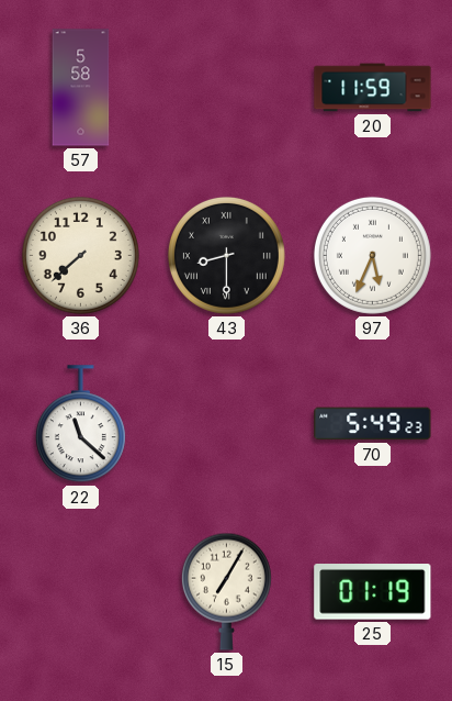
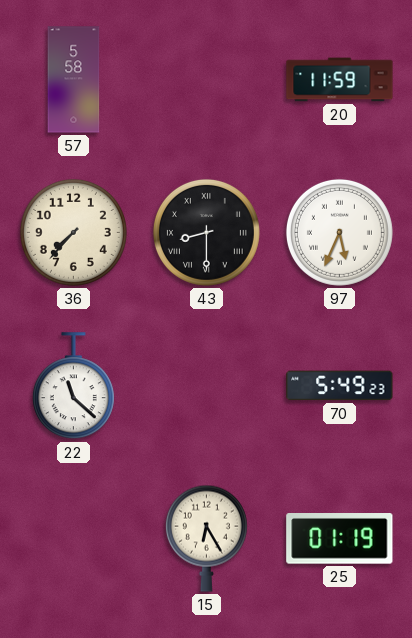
36: 7:38 -> 7:37
15: 7:05 -> 6:25
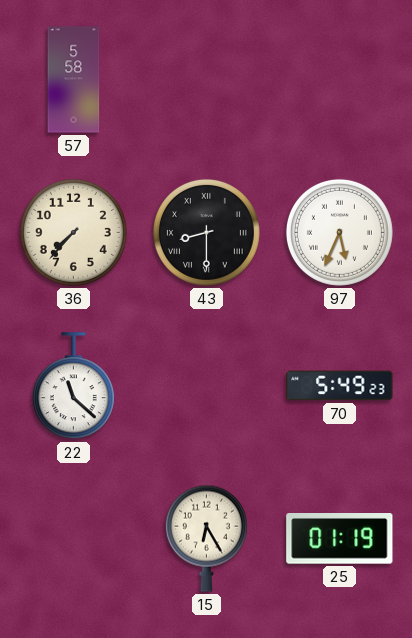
20: 11:59 -> none
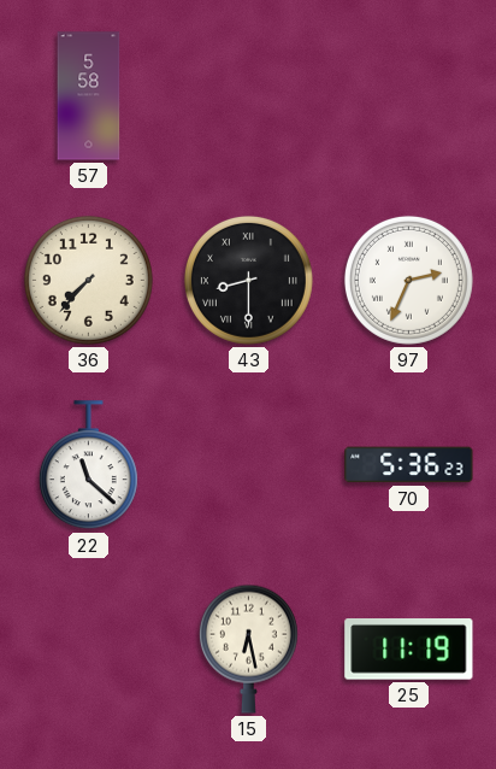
97: 5:34 -> 2:34
70: 5:49 -> 5:36
15: 6:25 -> 6:28
25: 01:19 -> 11:19
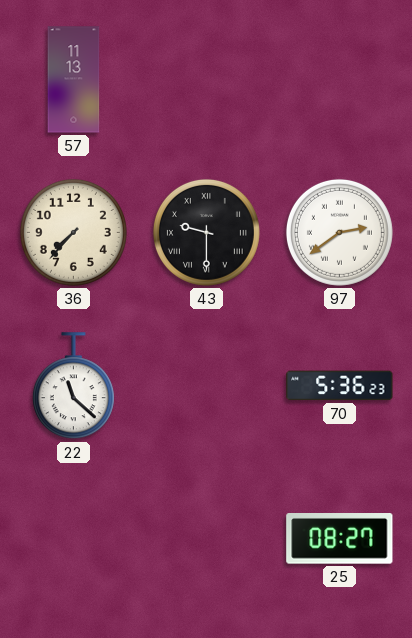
57: 5:58 -> 11:13
43: 8:30 -> 9:30
97: 2:34 -> 2:39
15: 6:28 -> none
25: 11:19 -> 08:27
